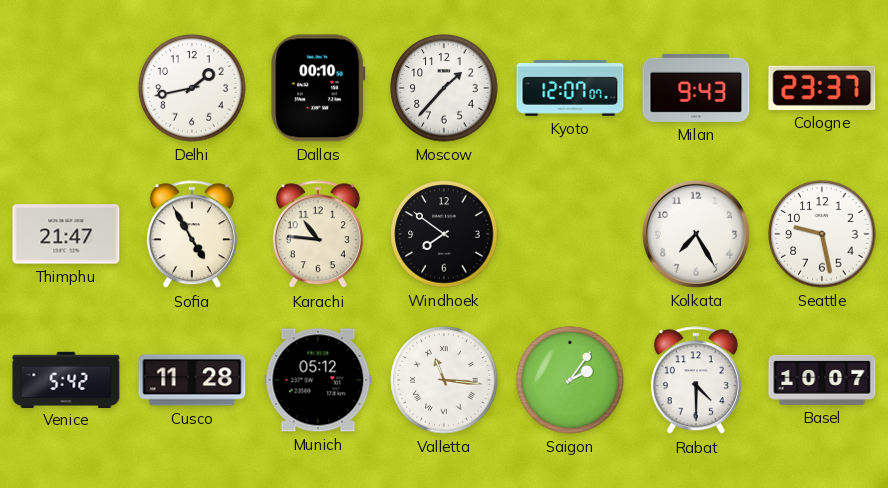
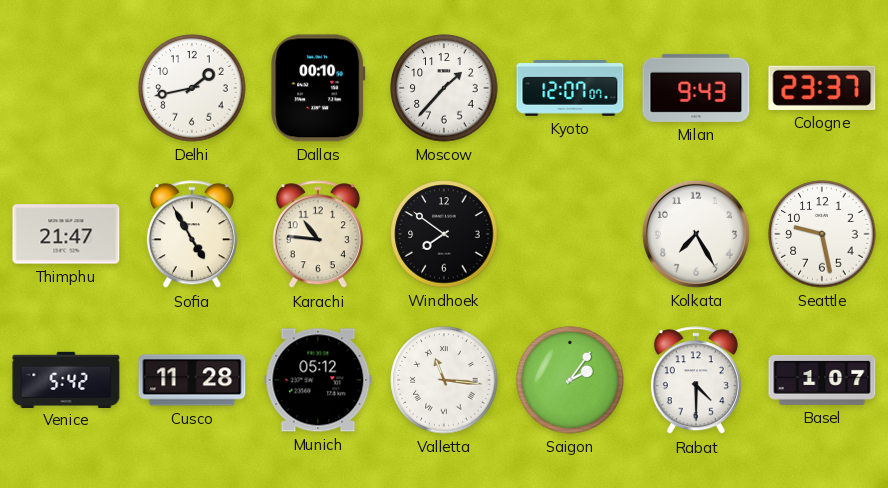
Basel: 10:07 -> 1:07
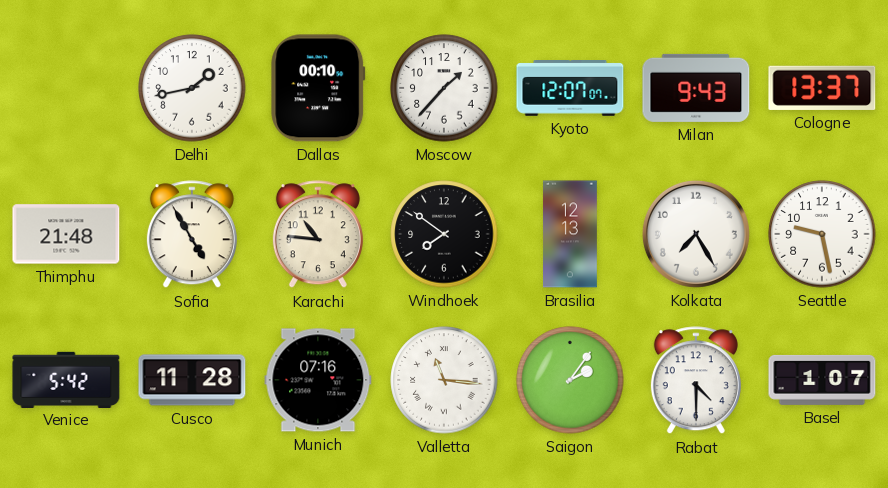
Cologne: 23:37 -> 13:37
Thimphu: 21:47 -> 21:48
Brasilia: none -> 12:13
Munich: 05:12 -> 07:16
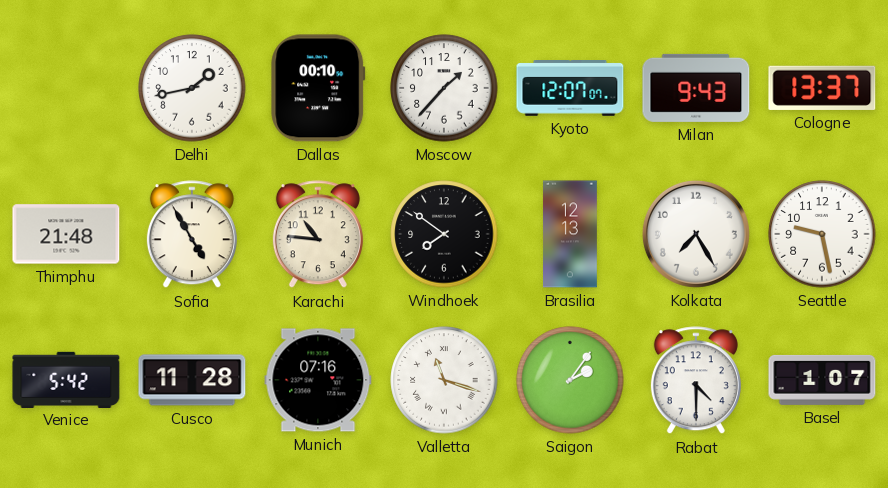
Valletta: 11:16 -> 11:18
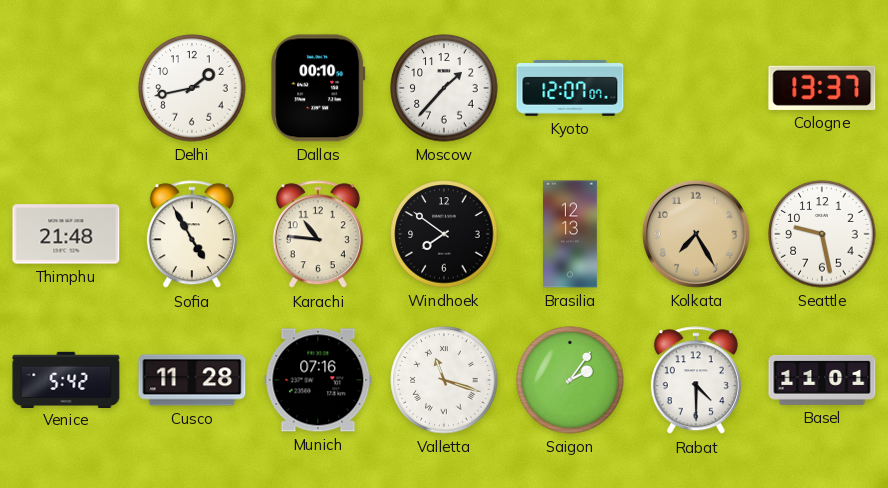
Milan: 9:43 -> none
Kolkata dial: white -> champagne
Basel: 1:07 -> 11:01
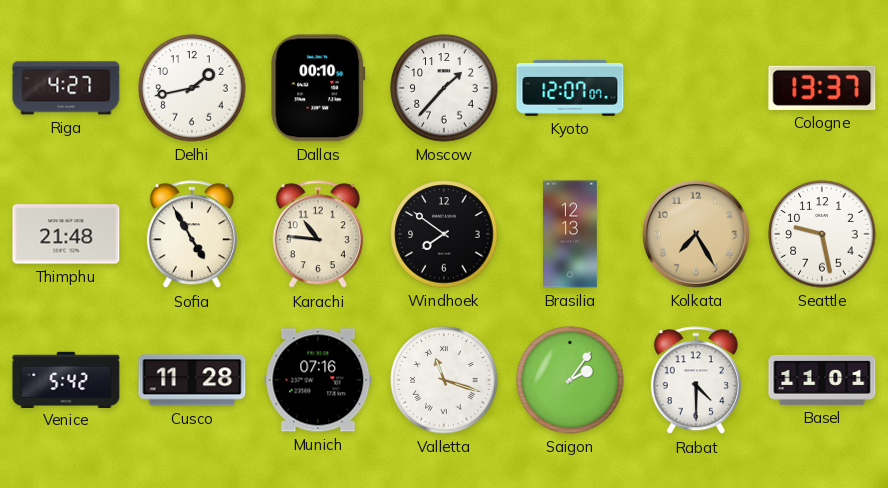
Riga: none -> 4:27
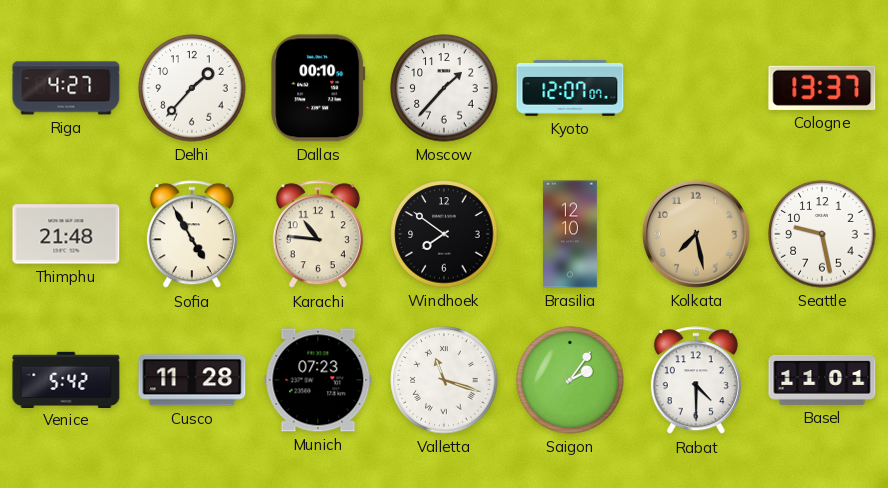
Delhi: 1:43 -> 1:37
Brasilia: 12:13 -> 12:10
Kolkata: 7:25 -> 7:28
Munich: 07:16 -> 07:23
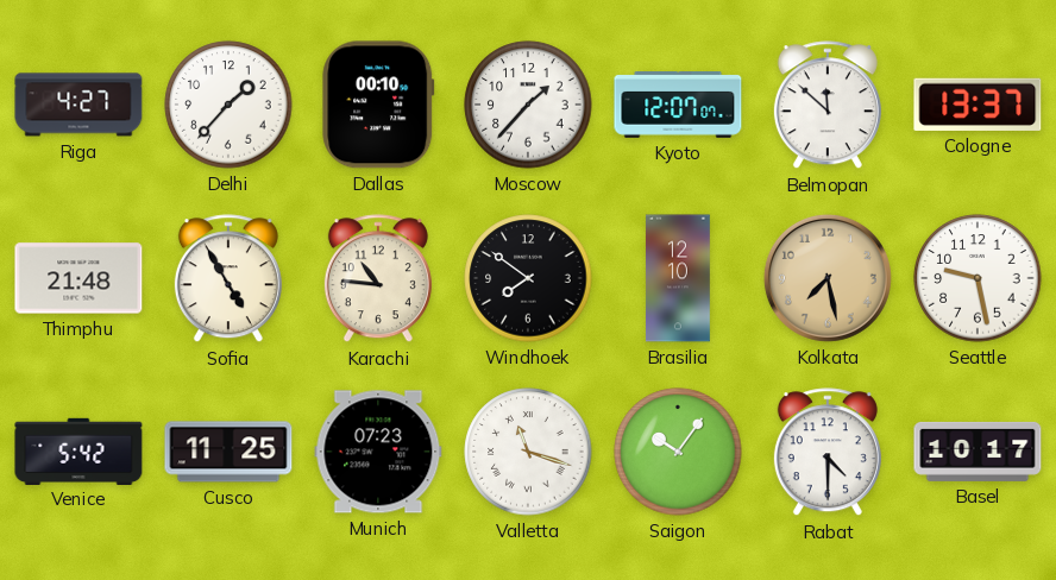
Belmopan: none -> 11:52
Cusco: 11:28 -> 11:25
Saigon: 2:06 -> 10:06
Basel: 11:01 -> 10:17
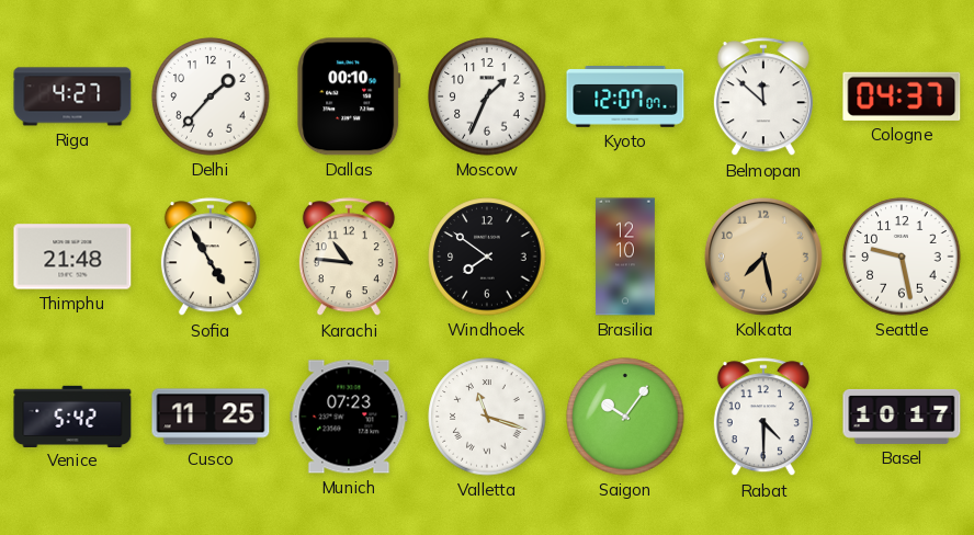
Moscow: 1:37 -> 1:34
Cologne: 13:37 -> 04:37
